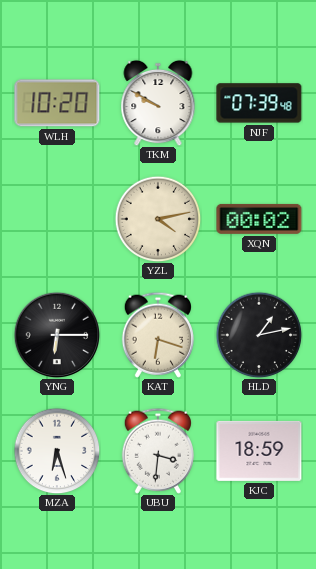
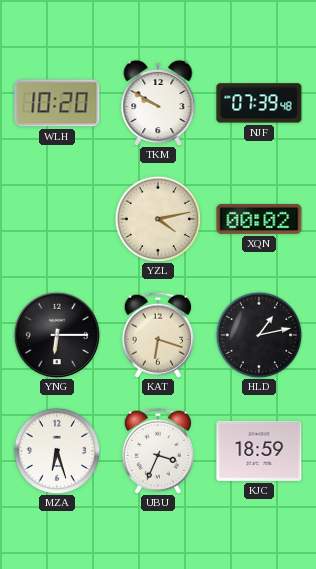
UBU: 3:31 -> 3:34
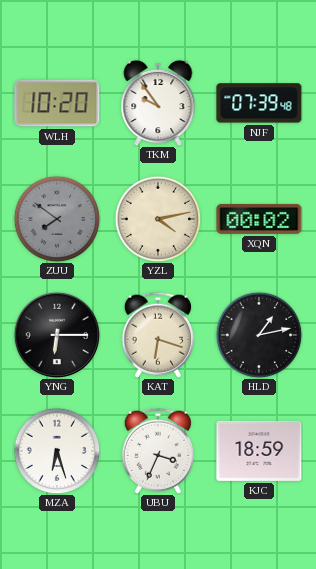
TKM: 9:50 -> 9:54
ZUU: none -> 7:51
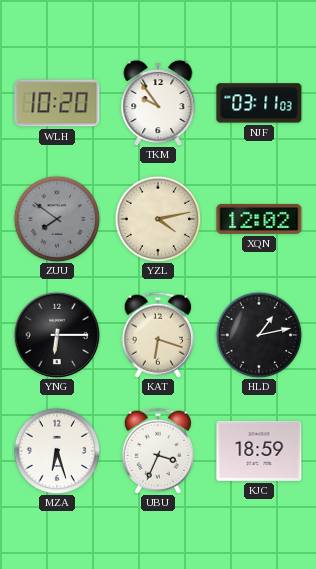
NJF: 07:39 -> 03:11
XQN: 00:02 -> 12:02
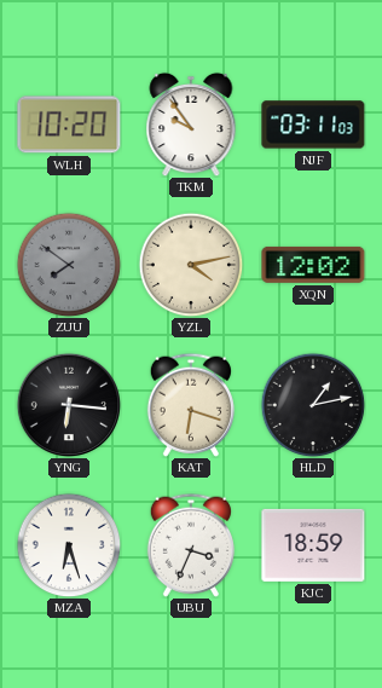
YNG: 6:15 -> 6:16
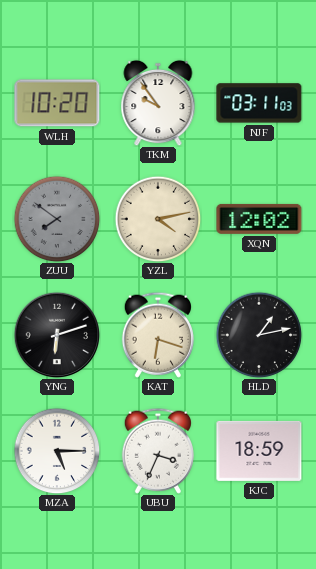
YNG: 6:16 -> 6:12
MZA: 6:27 -> 5:15
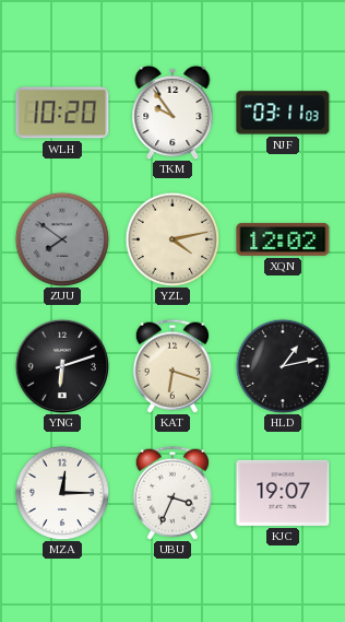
MZA: 5:15 -> 12:15
KJC: 18:59 -> 19:07
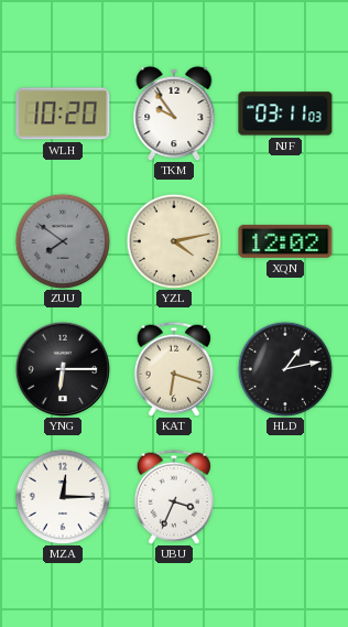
YNG: 6:12 -> 6:15
KJC: 19:07 -> none
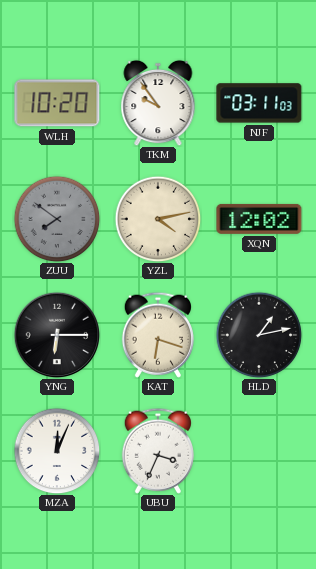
MZA: 12:15 -> 12:04
